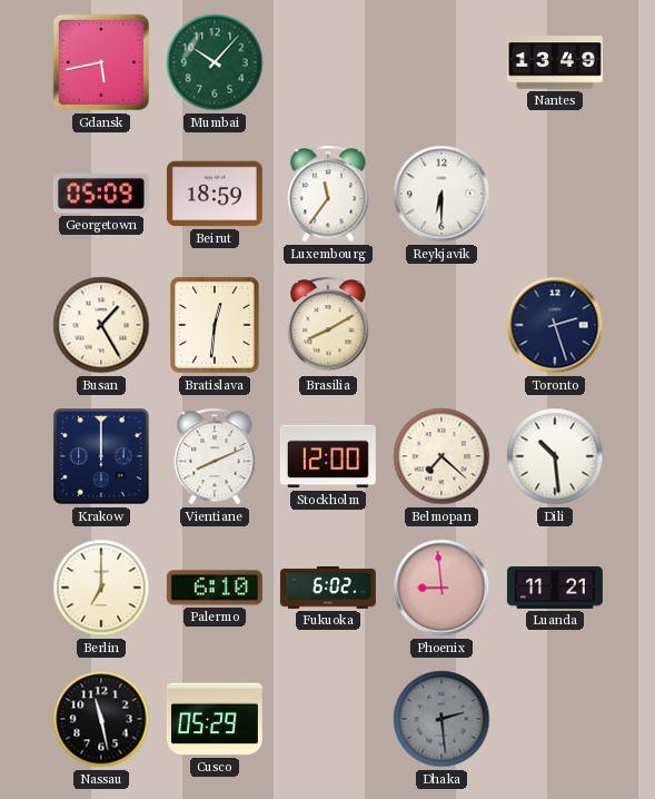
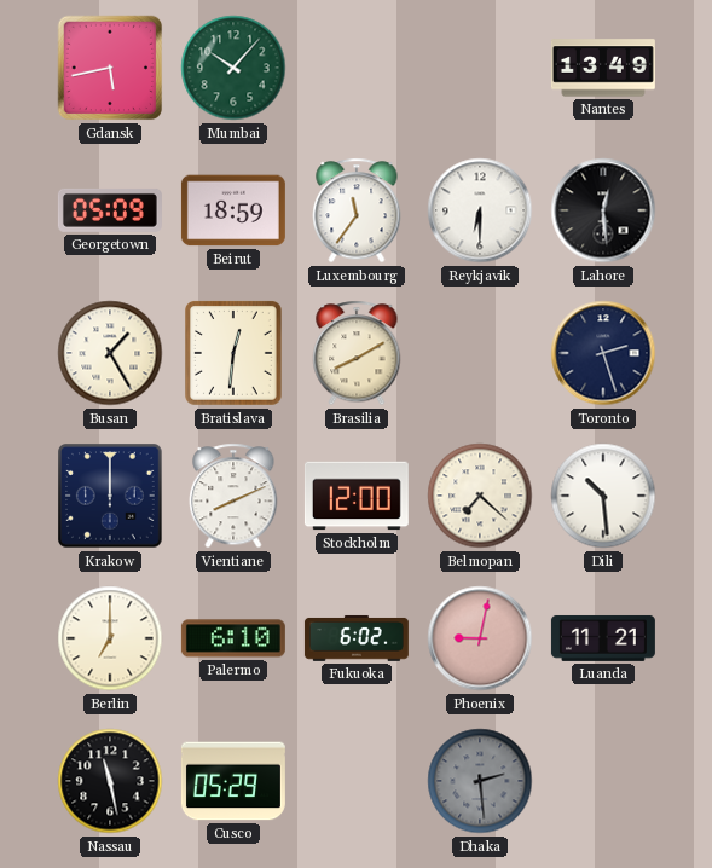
Lahore: none -> 12:29
Phoenix: 8:59 -> 9:02
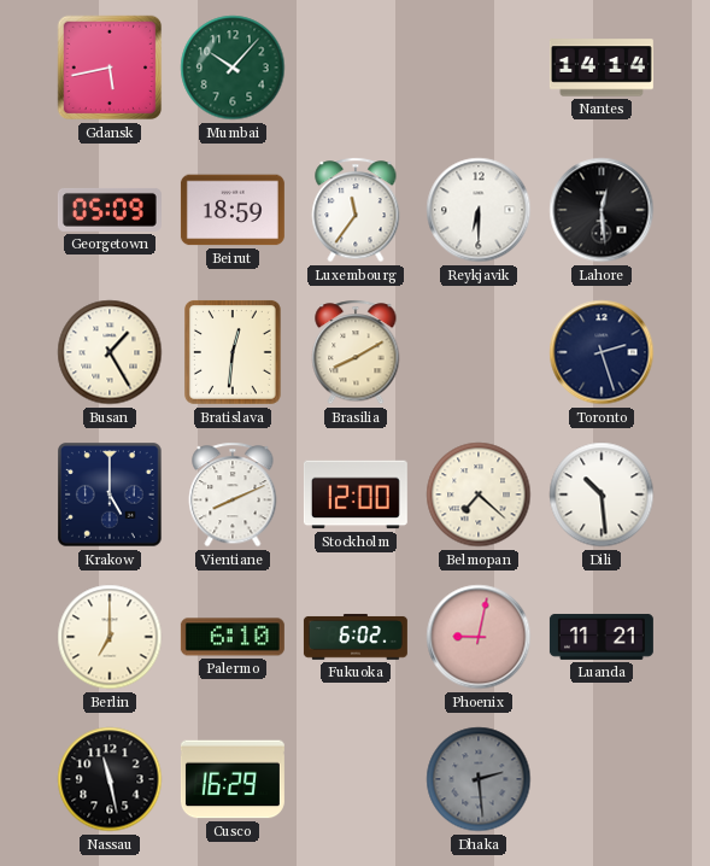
Nantes: 13:49 -> 14:14
Krakow: 12:00 -> 5:00
Cusco: 05:29 -> 16:29
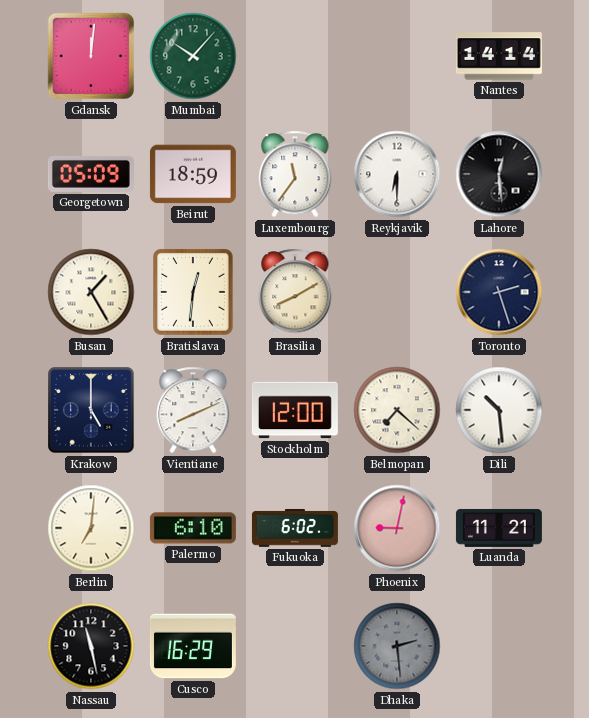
Gdansk: 5:43 -> 12:01
Berlin: 7:00 -> 7:01
